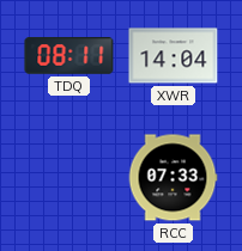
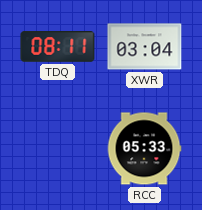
XWR: 14:04 -> 03:04
RCC: 07:33 -> 05:33
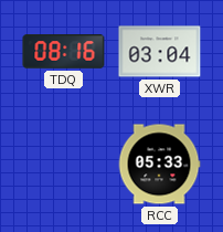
TDQ: 08:11 -> 08:16
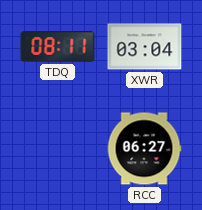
TDQ: 08:16 -> 08:11
RCC: 05:33 -> 06:27
